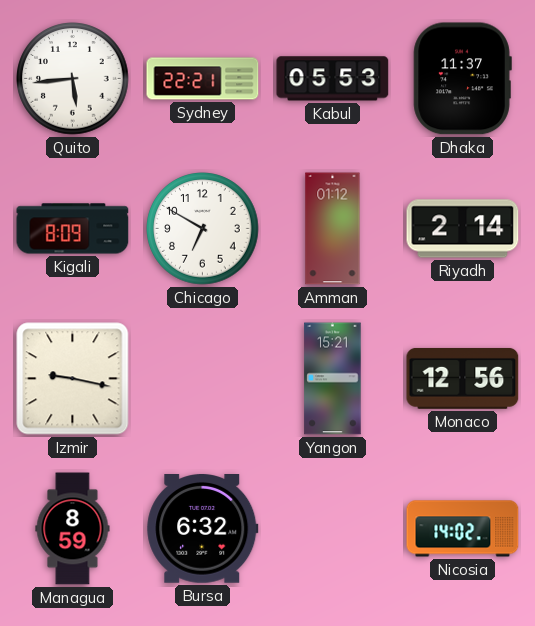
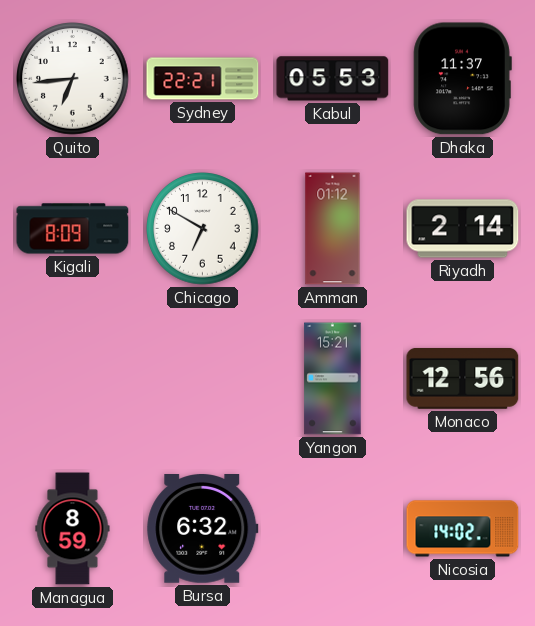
Quito: 5:44 -> 6:44
Izmir: 9:17 -> none
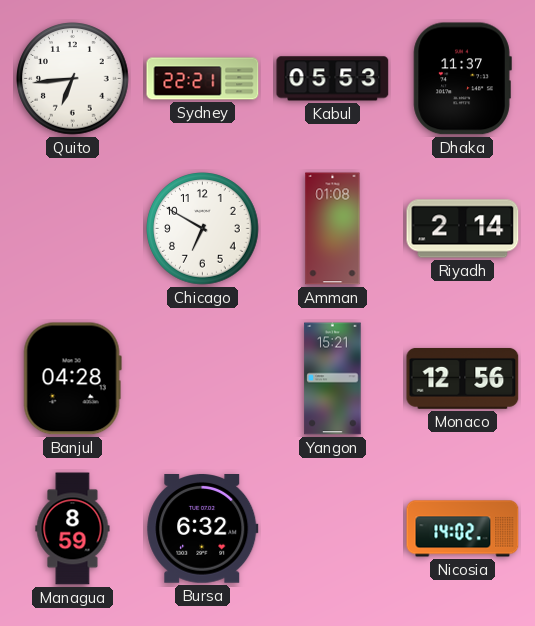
Kigali: 8:09 -> none
Amman: 01:12 -> 01:08
Banjul: none -> 04:28
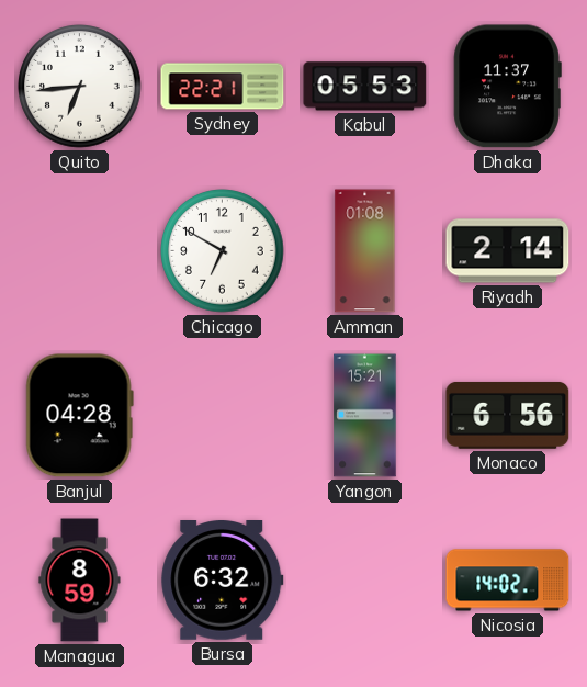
Monaco: 12:56 -> 6:56
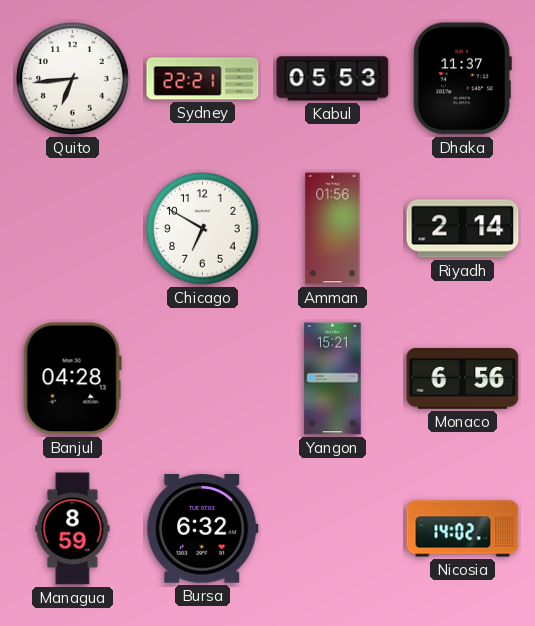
Amman: 01:08 -> 01:56
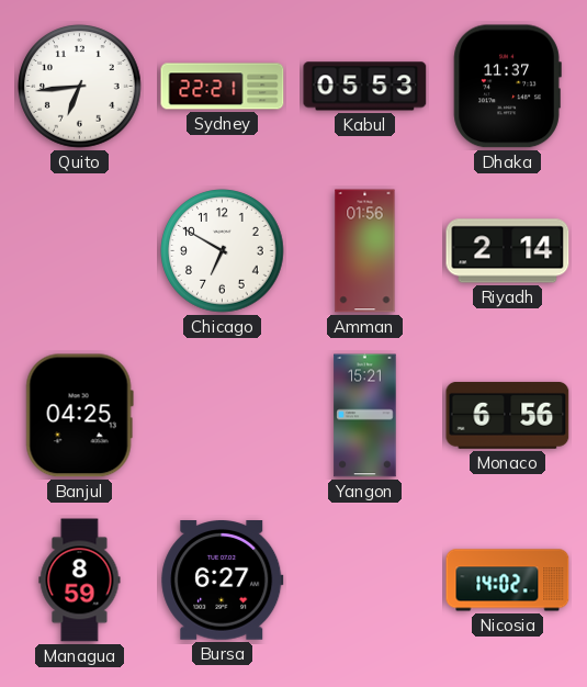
Banjul: 04:28 -> 04:25
Bursa: 6:32 -> 6:27
